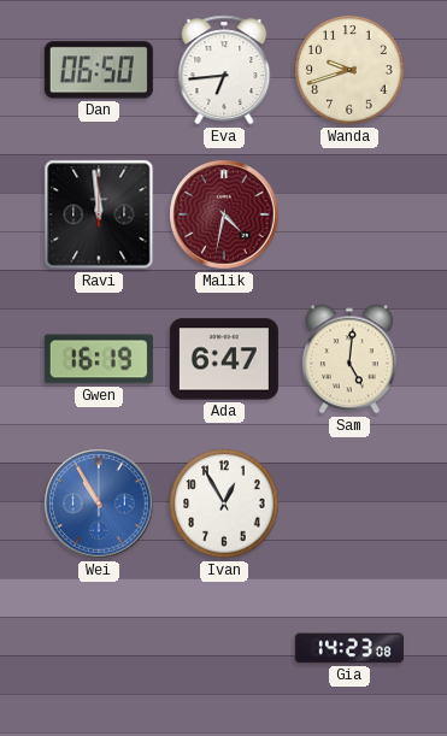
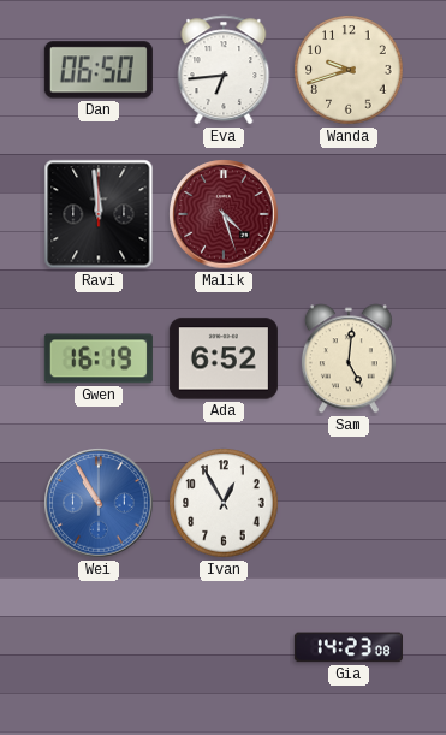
Malik: 4:32 -> 4:27
Ada: 6:47 -> 6:52
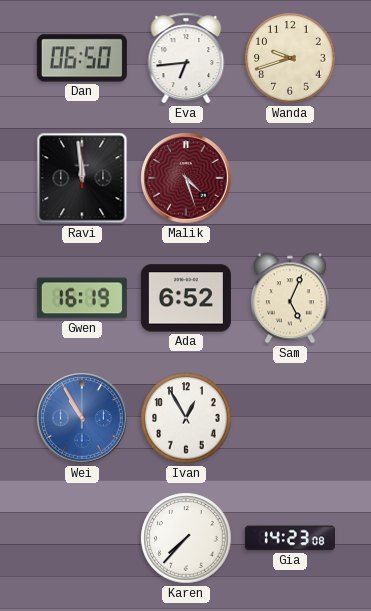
Sam: 5:01 -> 5:04
Karen: none -> 7:37
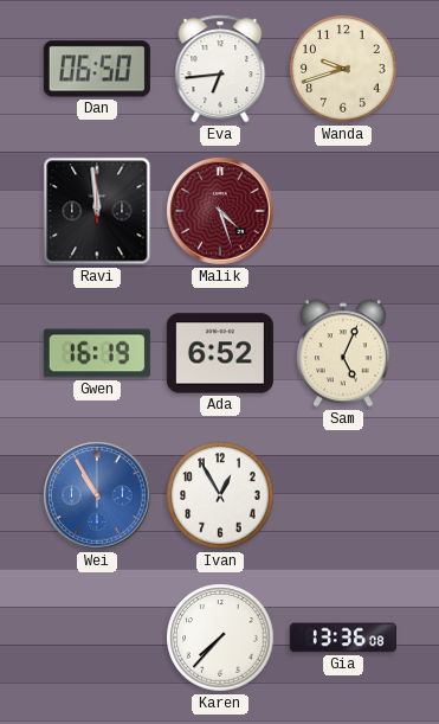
Gia: 14:23 -> 13:36
